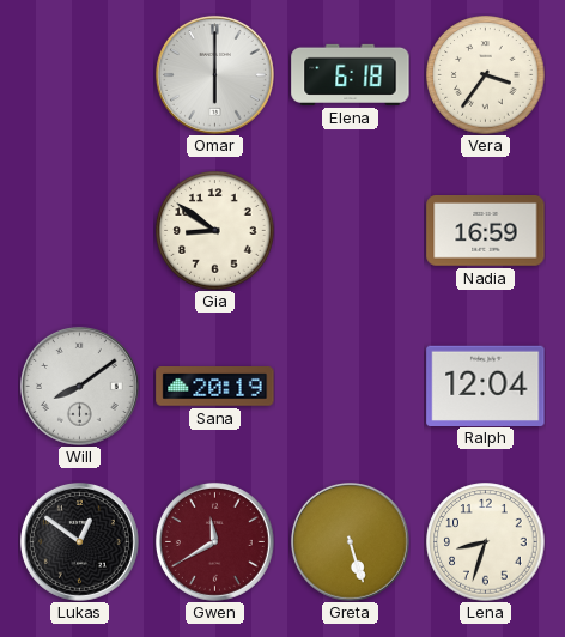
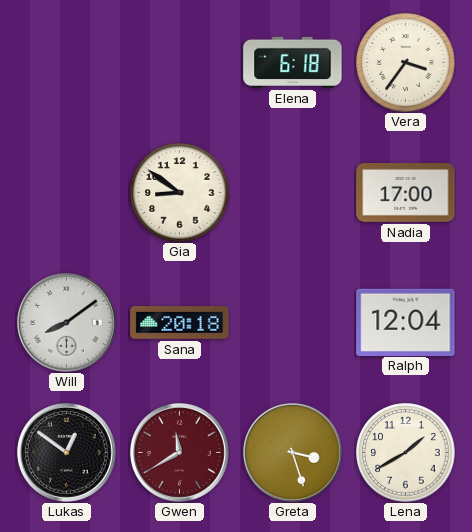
Omar: 6:00 -> none
Nadia: 16:59 -> 17:00
Sana: 20:19 -> 20:18
Greta: 5:27 -> 3:27
Lena: 8:33 -> 1:40
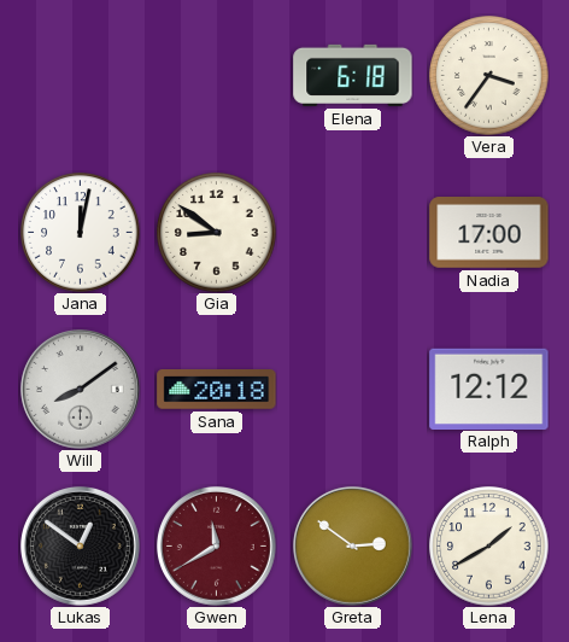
Jana: none -> 12:02
Ralph: 12:04 -> 12:12
Greta: 3:27 -> 2:51
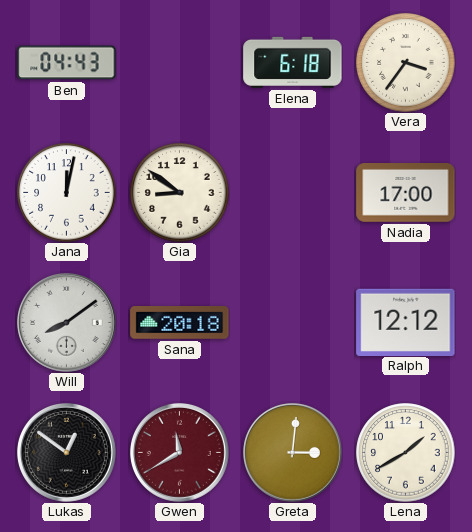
Ben: none -> 04:43
Greta: 2:51 -> 3:01
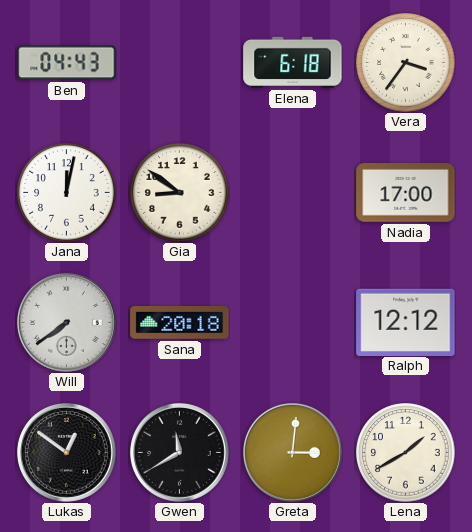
Will: 8:09 -> 7:39
Gwen dial: burgundy -> black
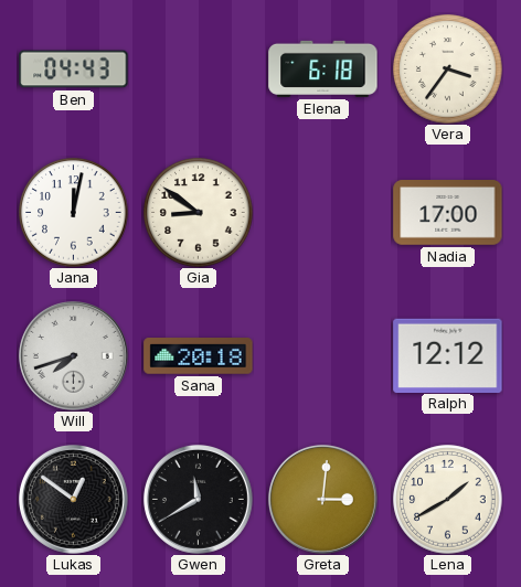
Will: 7:39 -> 7:42
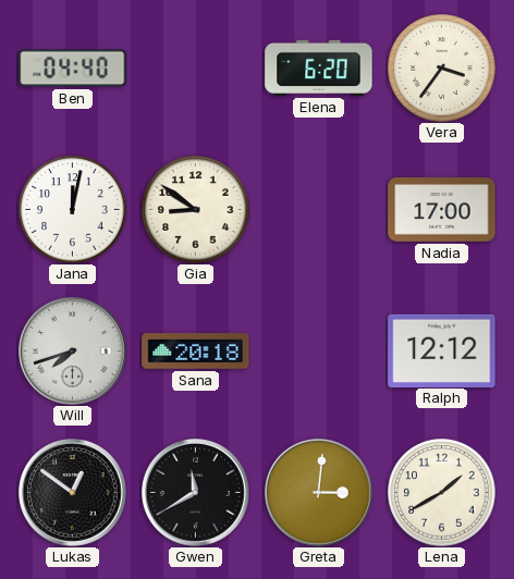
Ben: 04:43 -> 04:40
Elena: 6:18 -> 6:20
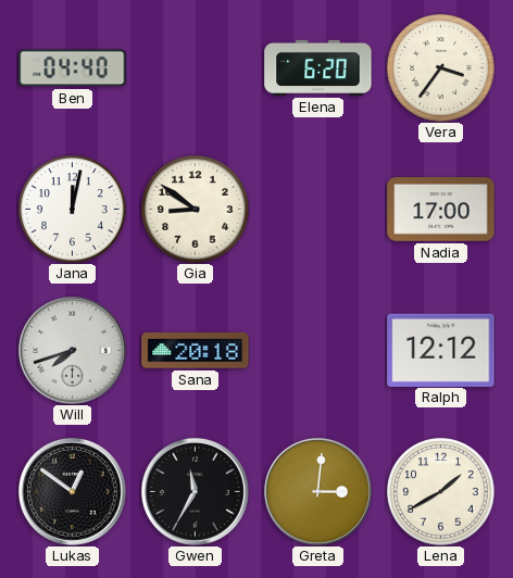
Gwen: 11:40 -> 11:35
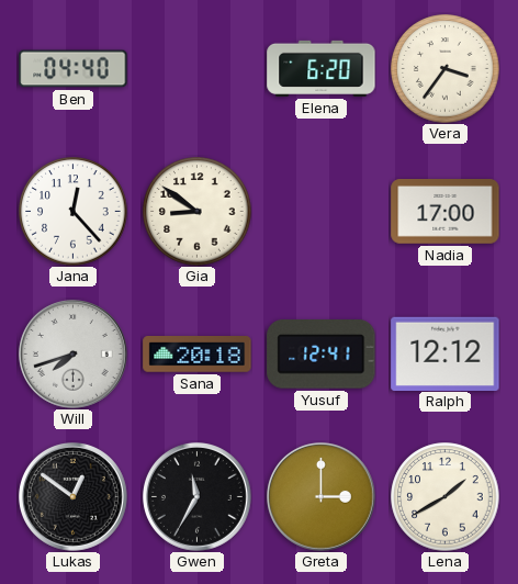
Jana: 12:02 -> 12:23
Yusuf: none -> 12:41
Greta: 3:01 -> 3:00
